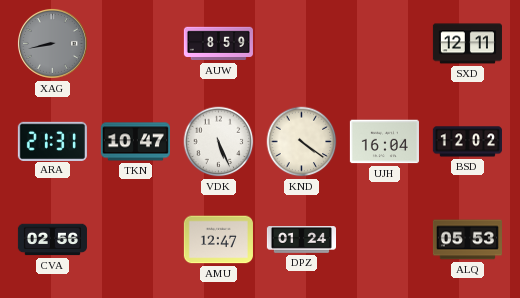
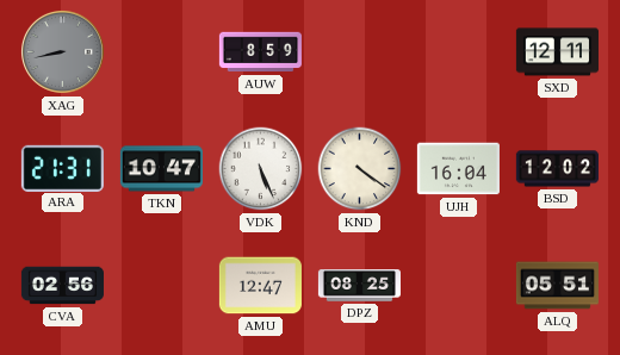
DPZ: 01:24 -> 08:25
ALQ: 05:53 -> 05:51
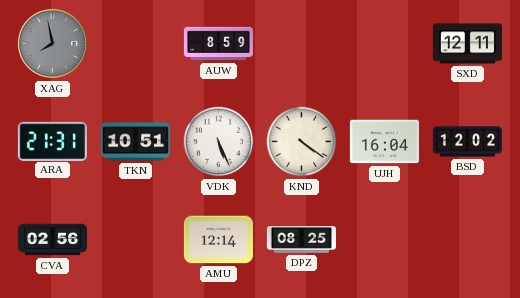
XAG: 8:43 -> 7:58
TKN: 10:47 -> 10:51
AMU: 12:47 -> 12:14
ALQ: 05:51 -> none
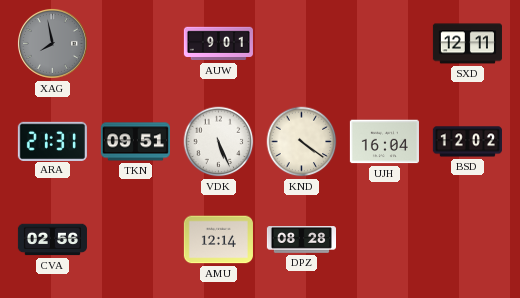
AUW: 8:59 -> 9:01
TKN: 10:51 -> 09:51
DPZ: 08:25 -> 08:28
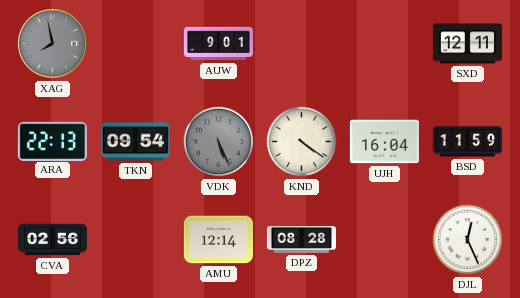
ARA: 21:31 -> 22:13
TKN: 09:51 -> 09:54
VDK dial: white -> grey
BSD: 12:02 -> 11:59
DJL: none -> 12:26
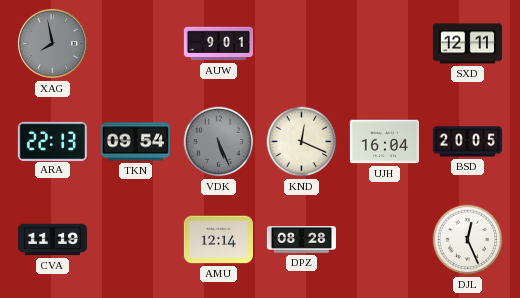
KND: 4:21 -> 12:19
BSD: 11:59 -> 20:05
CVA: 02:56 -> 11:19
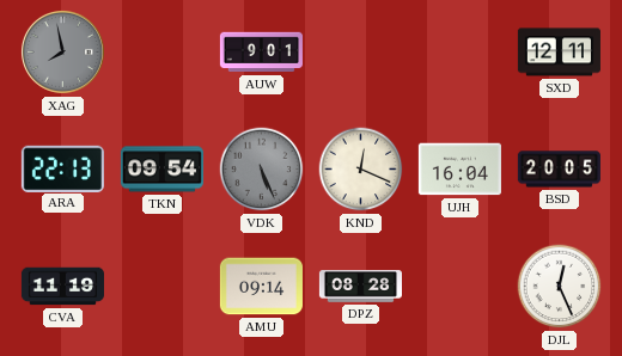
AMU: 12:14 -> 09:14
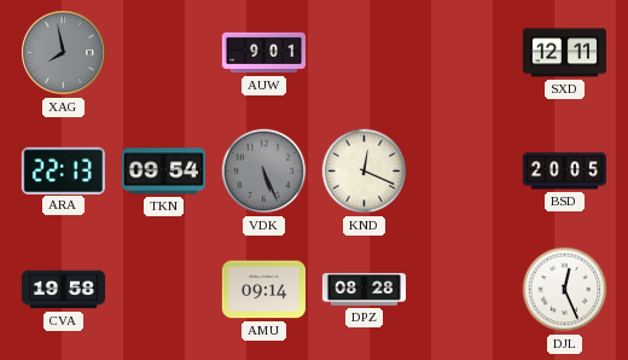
UJH: 16:04 -> none
CVA: 11:19 -> 19:58
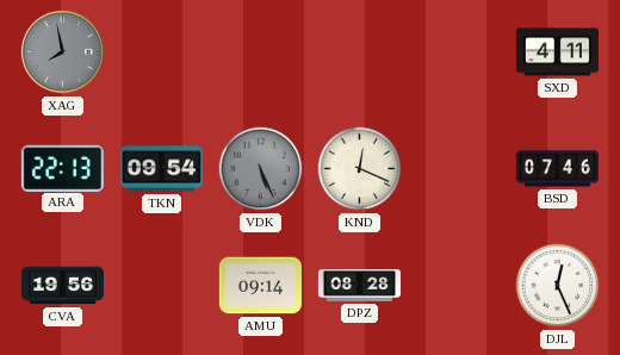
AUW: 9:01 -> none
SXD: 12:11 -> 4:11
BSD: 20:05 -> 07:46
CVA: 19:58 -> 19:56
